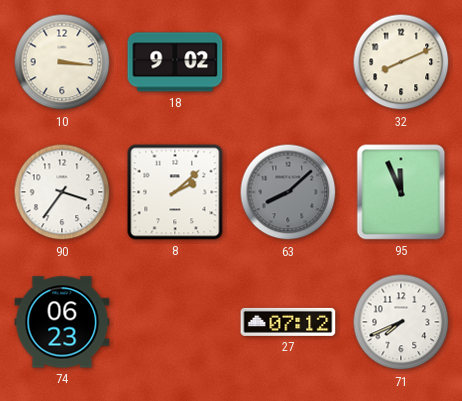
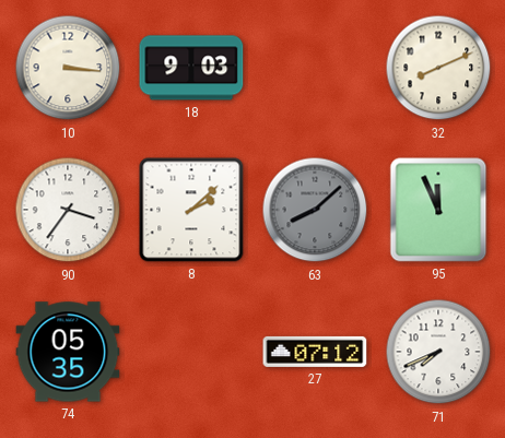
18: 9:02 -> 9:03
74: 06:23 -> 05:35
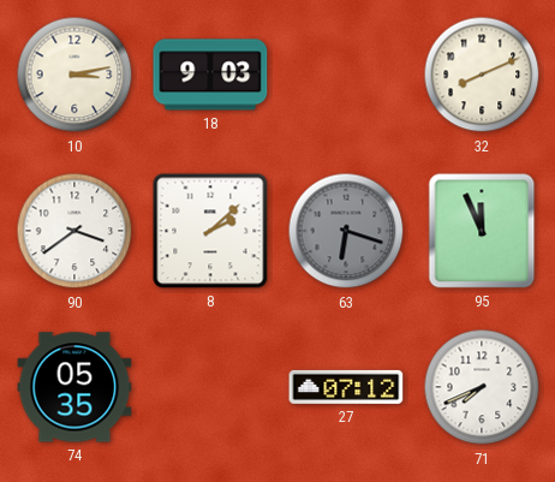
10: 3:16 -> 3:13
90: 3:36 -> 3:39
63: 8:08 -> 6:18
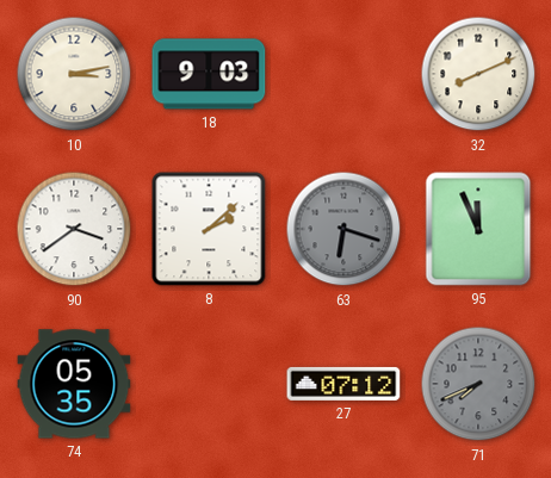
71 dial: white -> grey
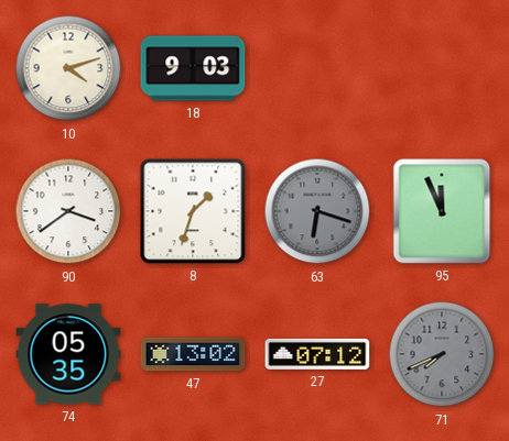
10: 3:13 -> 4:12
32: 8:11 -> none
8: 2:08 -> 1:33
47: none -> 13:02
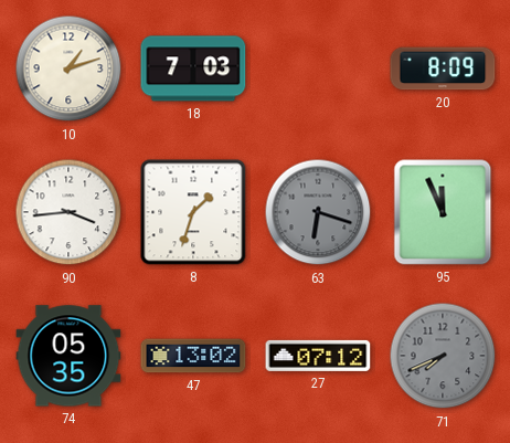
10: 4:12 -> 1:12
18: 9:03 -> 7:03
20: none -> 8:09
90: 3:39 -> 3:44
